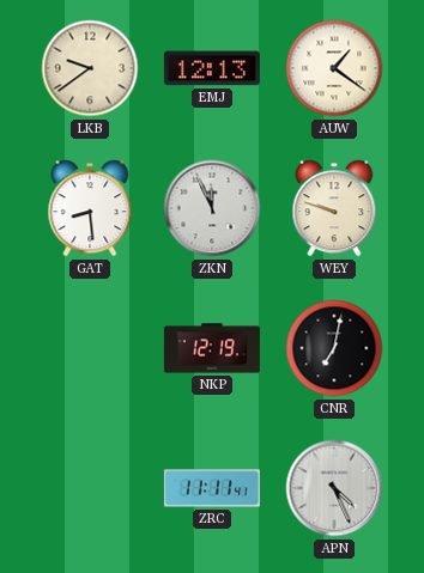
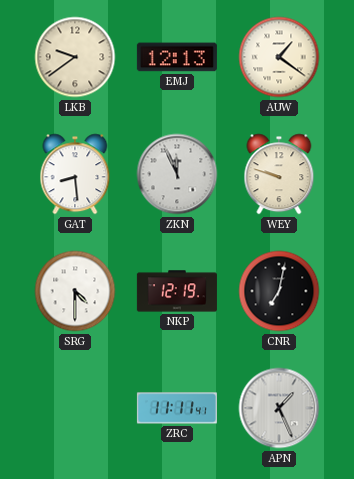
SRG: none -> 4:30
APN: 4:26 -> 1:26
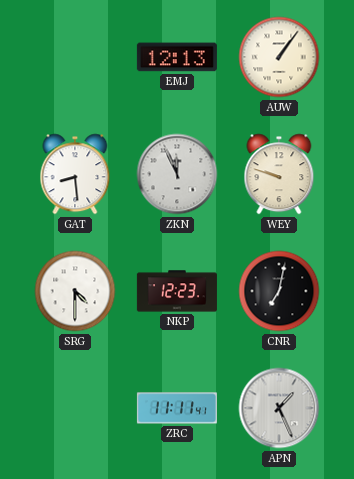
LKB: 9:39 -> none
AUW: 1:21 -> 1:06
NKP: 12:19 -> 12:23
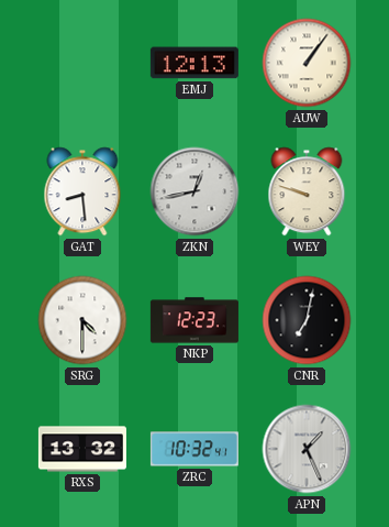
ZKN: 11:56 -> 12:43
RXS: none -> 13:32
ZRC: 11:11 -> 10:32
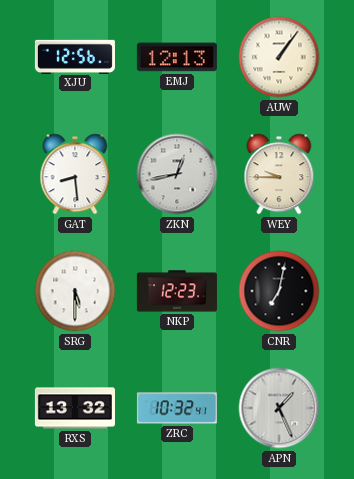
XJU: none -> 12:56
WEY: 9:48 -> 9:45
SRG: 4:30 -> 5:30
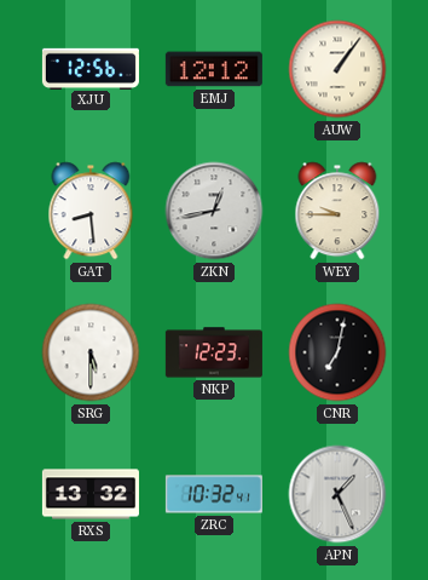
EMJ: 12:13 -> 12:12
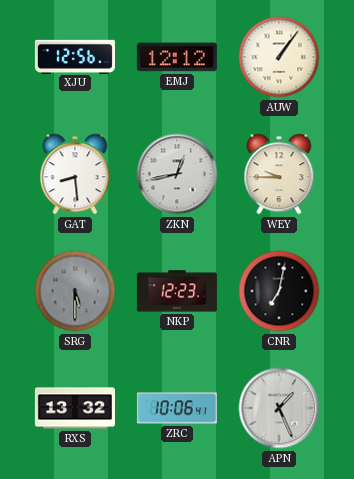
SRG dial: white -> grey
ZRC: 10:32 -> 10:06
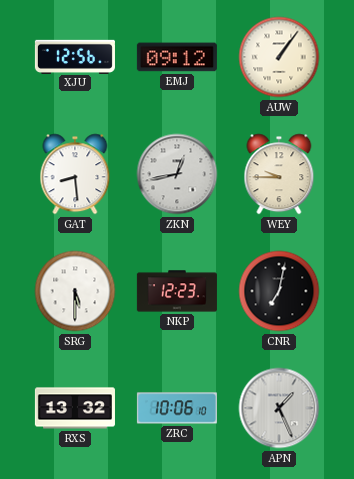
EMJ: 12:12 -> 09:12
SRG dial: grey -> white
ZRC: 10:06:41 -> 10:06:10
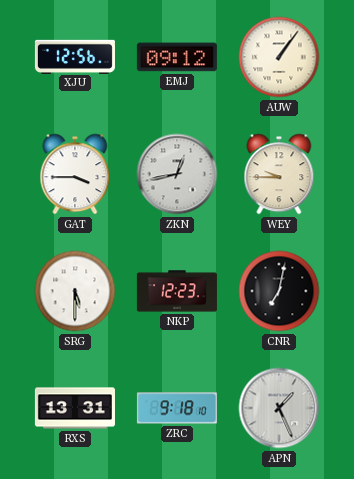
GAT: 8:29 -> 3:45
RXS: 13:32 -> 13:31
ZRC: 10:06 -> 9:18
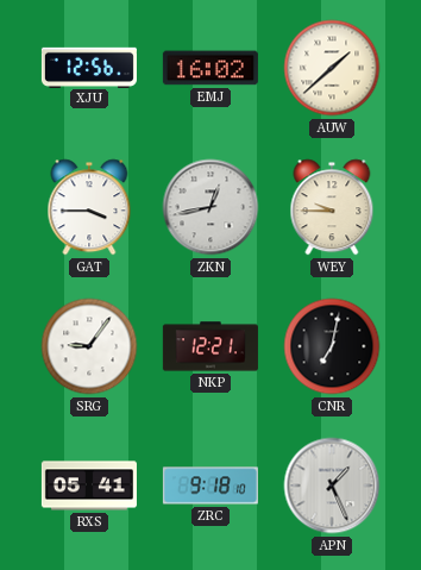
EMJ: 09:12 -> 16:02
AUW: 1:06 -> 1:38
SRG: 5:30 -> 9:06
NKP: 12:23 -> 12:21
RXS: 13:31 -> 05:41
